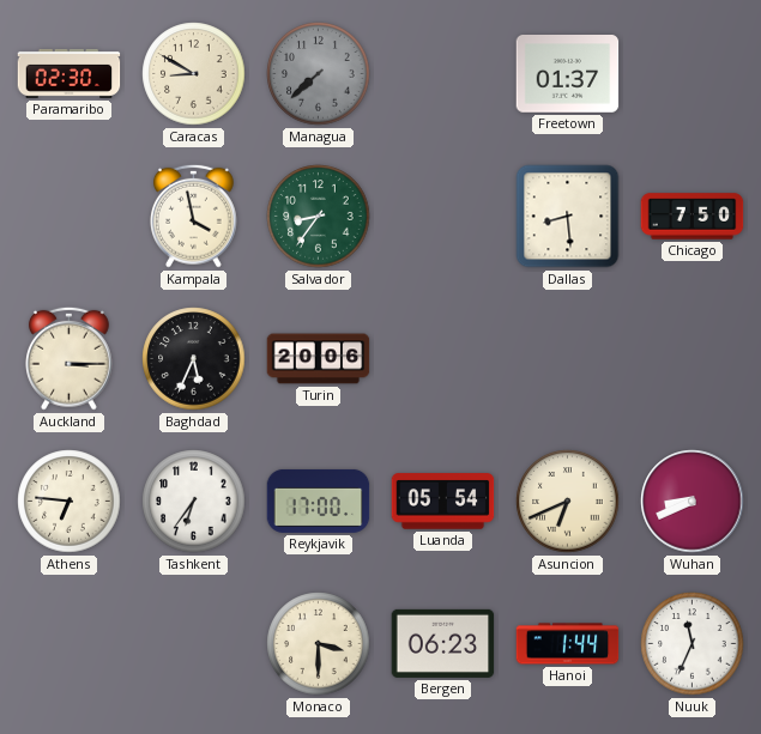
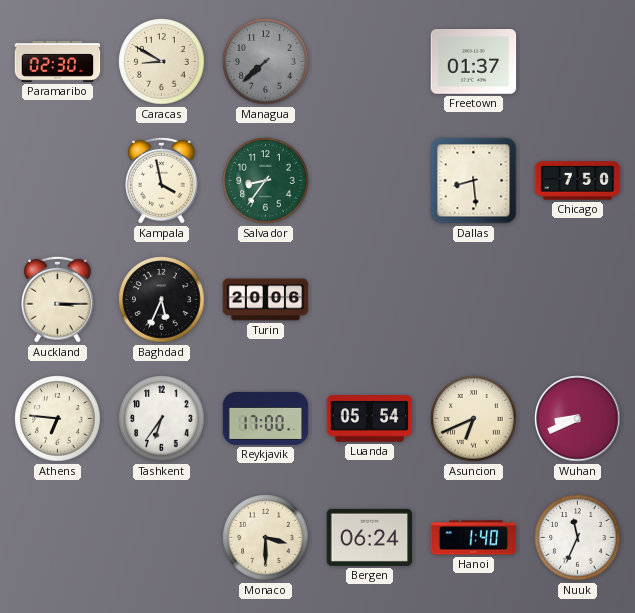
Bergen: 06:23 -> 06:24
Hanoi: 1:44 -> 1:40
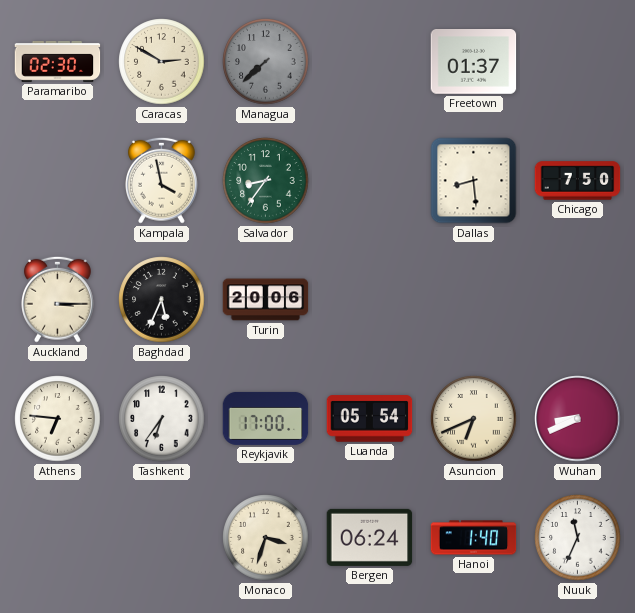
Caracas: 8:50 -> 2:50
Monaco: 3:30 -> 3:33
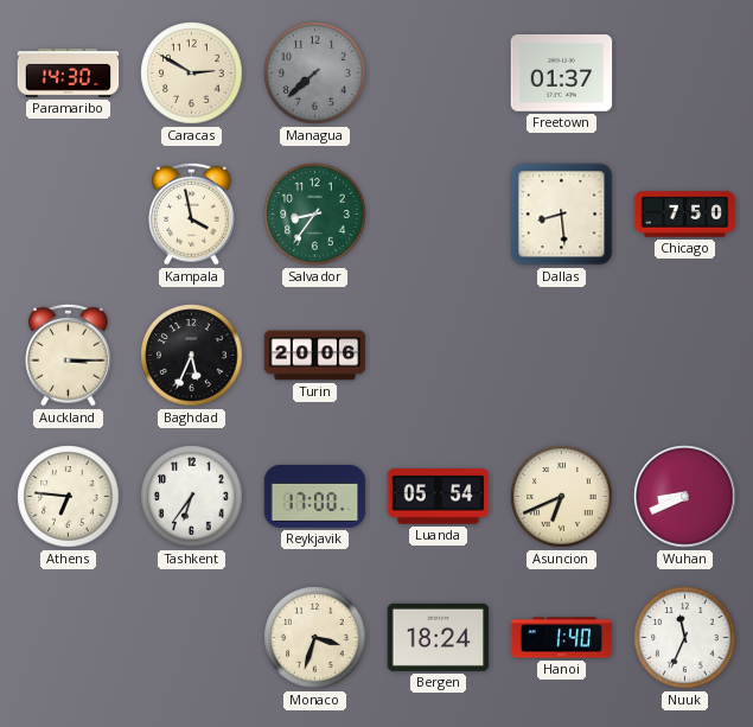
Paramaribo: 02:30 -> 14:30
Bergen: 06:24 -> 18:24
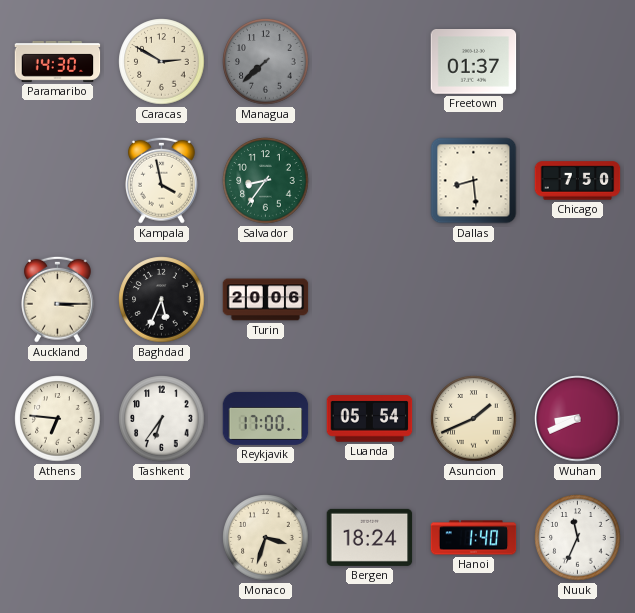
Asuncion: 6:41 -> 1:41
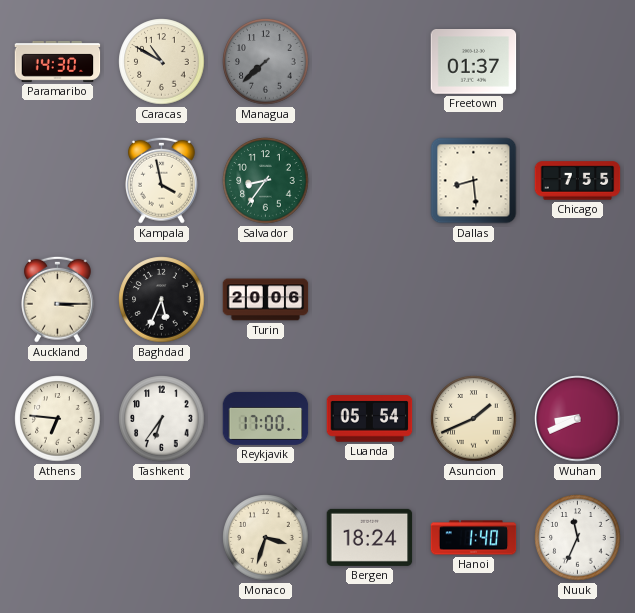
Caracas: 2:50 -> 10:50
Chicago: 7:50 -> 7:55
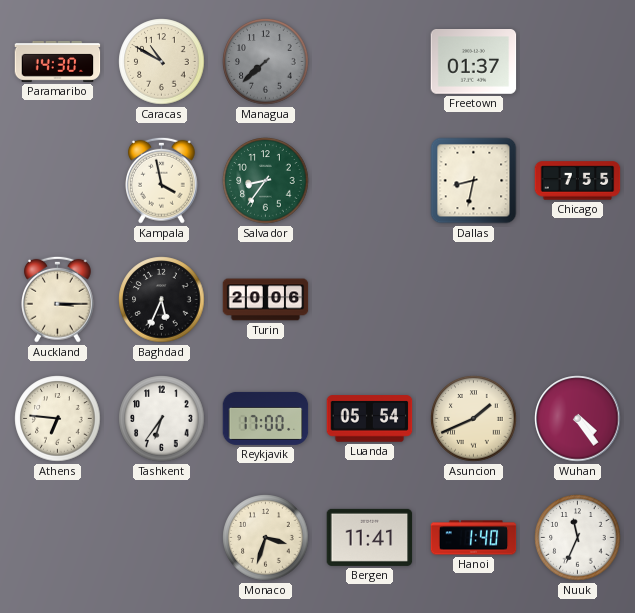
Dallas: 8:29 -> 8:32
Wuhan: 8:41 -> 4:24
Bergen: 18:24 -> 11:41
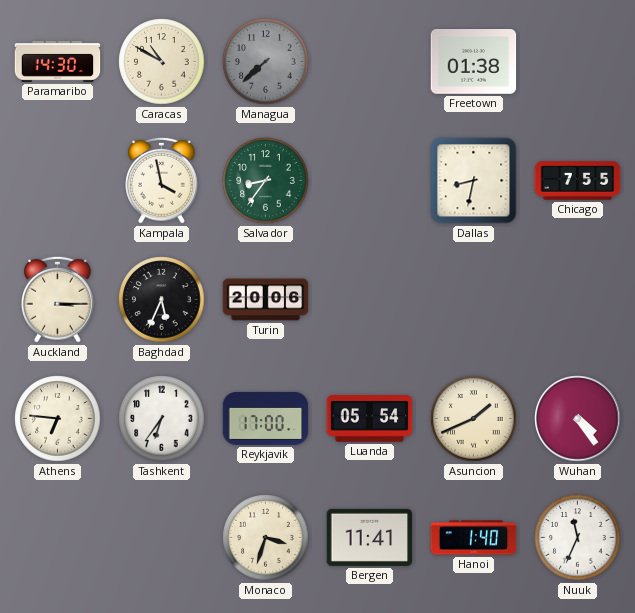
Freetown: 01:37 -> 01:38
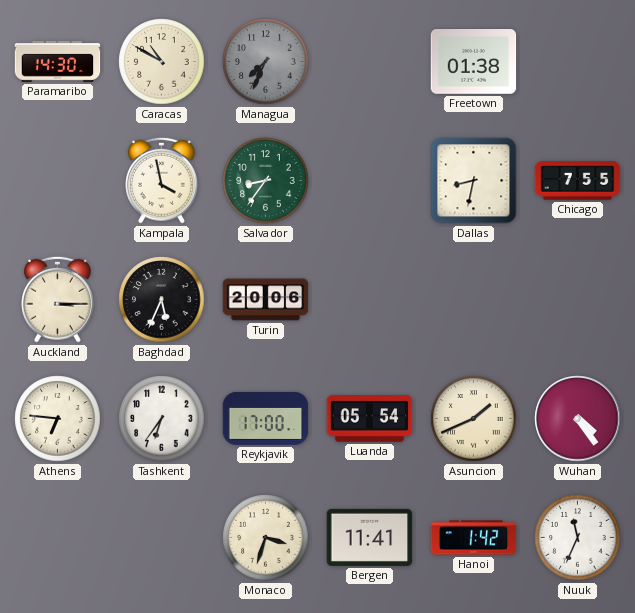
Managua: 7:38 -> 7:34
Hanoi: 1:40 -> 1:42
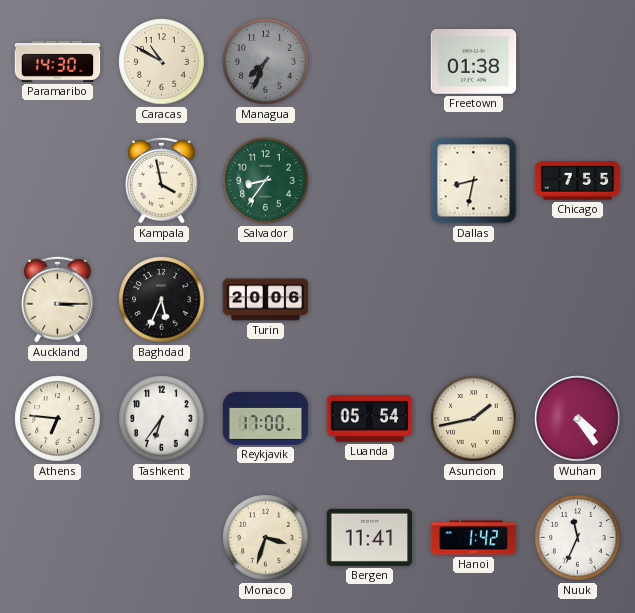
Asuncion: 1:41 -> 1:43
